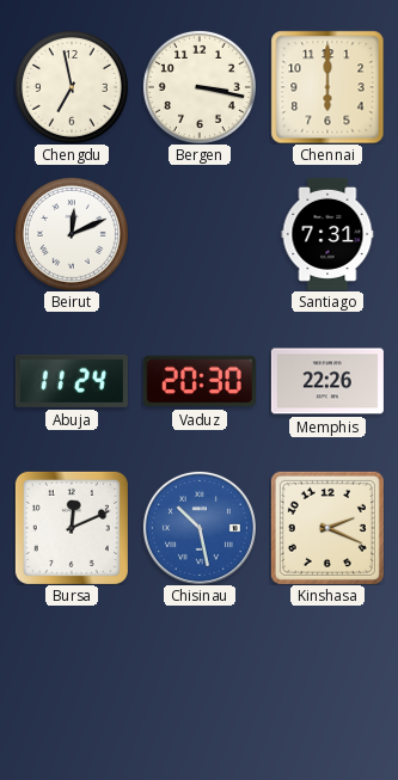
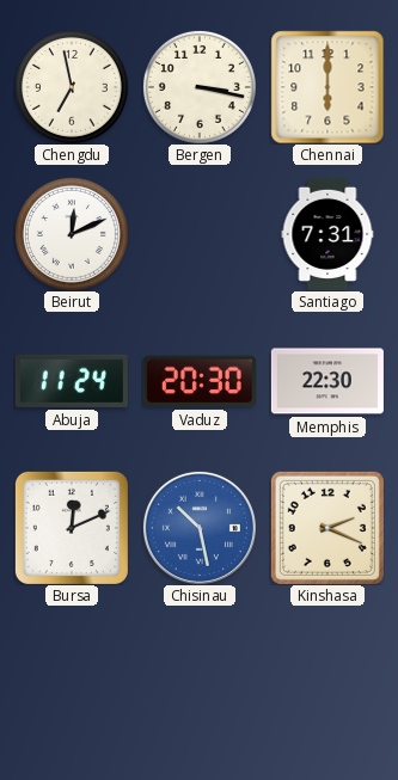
Memphis: 22:26 -> 22:30
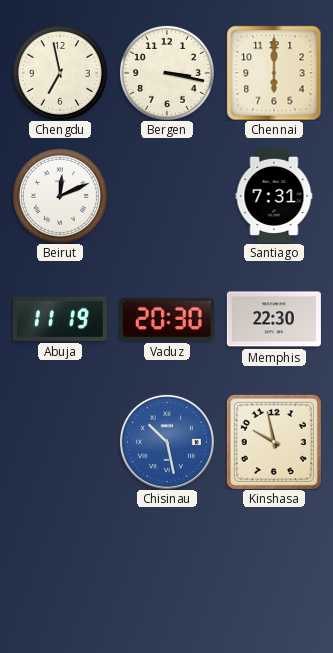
Abuja: 11:24 -> 11:19
Bursa: 12:11 -> none
Kinshasa: 2:19 -> 9:58
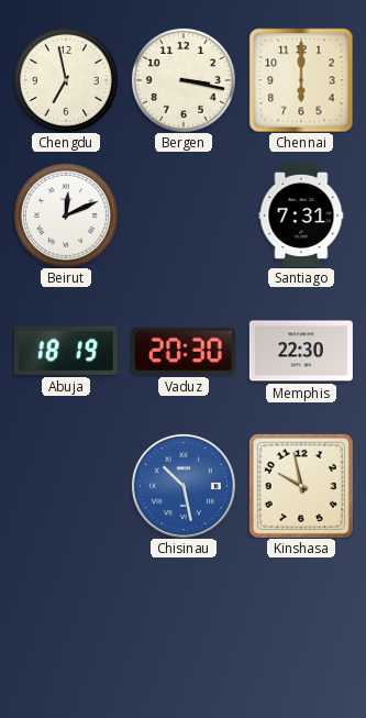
Abuja: 11:19 -> 18:19
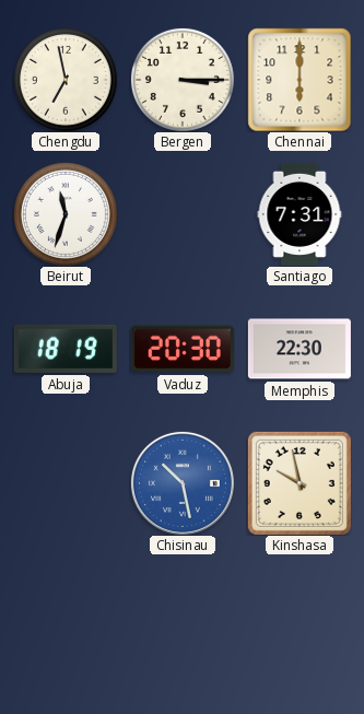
Bergen: 3:17 -> 3:15
Beirut: 12:11 -> 11:33
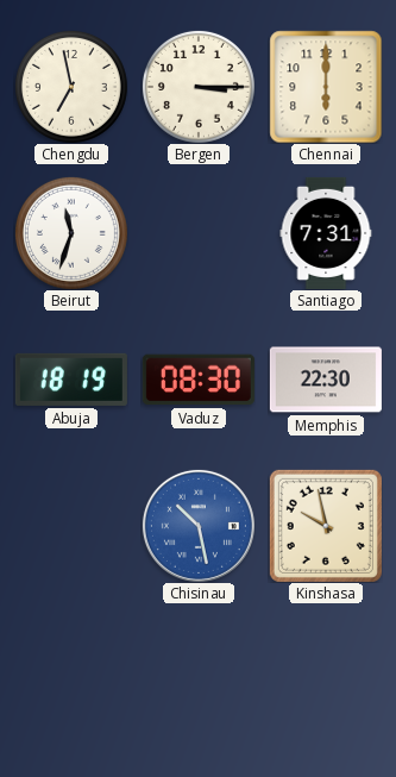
Vaduz: 20:30 -> 08:30
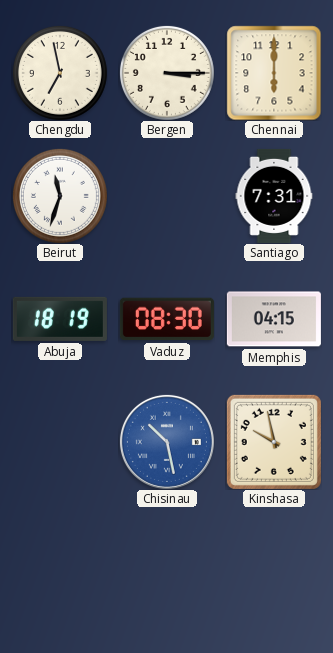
Memphis: 22:30 -> 04:15
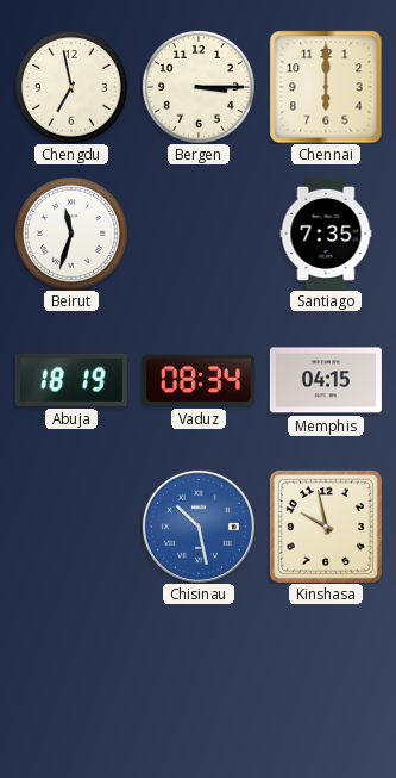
Santiago: 7:31 -> 7:35
Vaduz: 08:30 -> 08:34
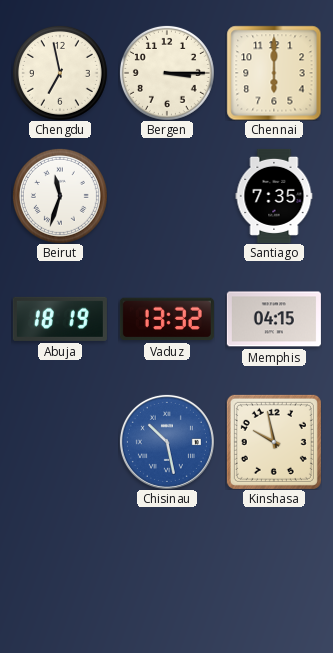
Vaduz: 08:34 -> 13:32
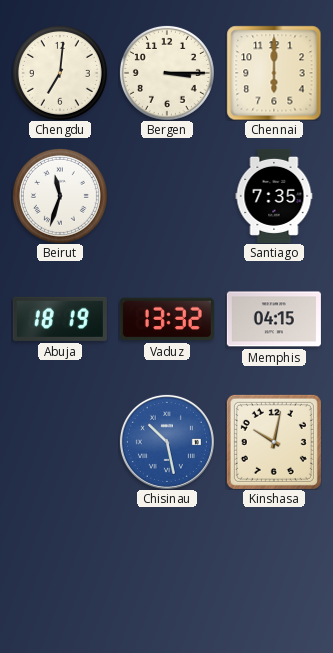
Chengdu: 6:58 -> 7:01
Kinshasa: 9:58 -> 10:02
